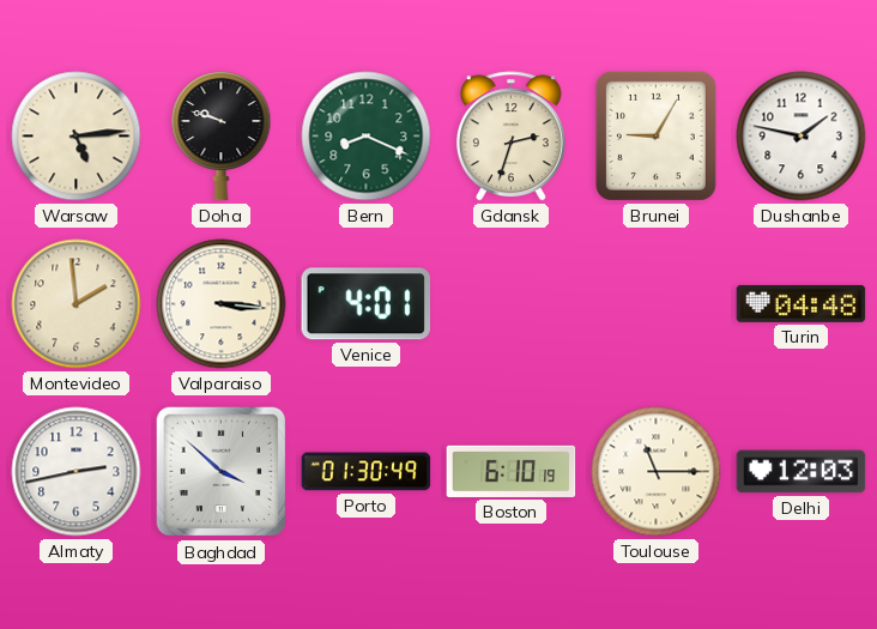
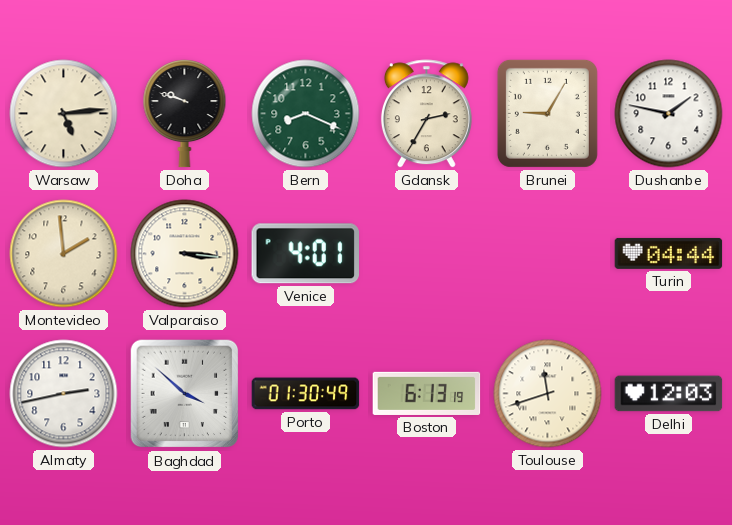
Gdansk: 2:33 -> 2:35
Turin: 04:48 -> 04:44
Boston: 6:10 -> 6:13
Toulouse: 11:15 -> 11:42
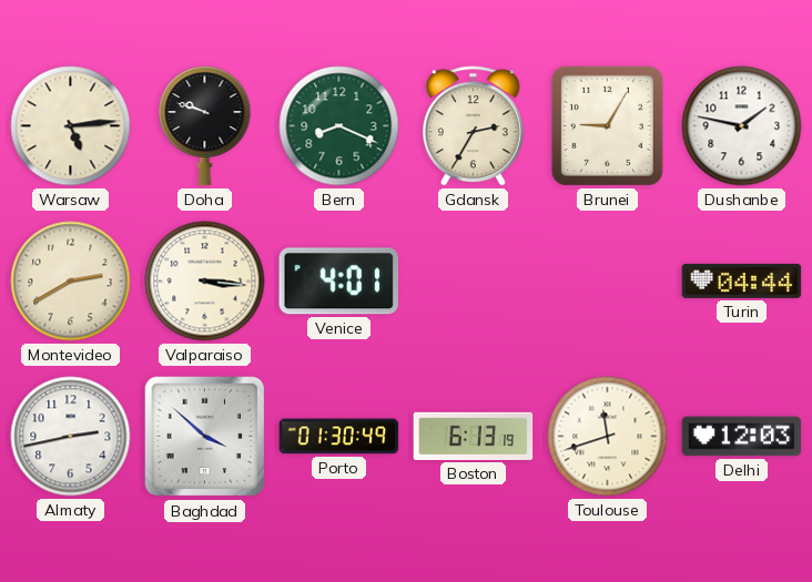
Montevideo: 1:59 -> 2:40
